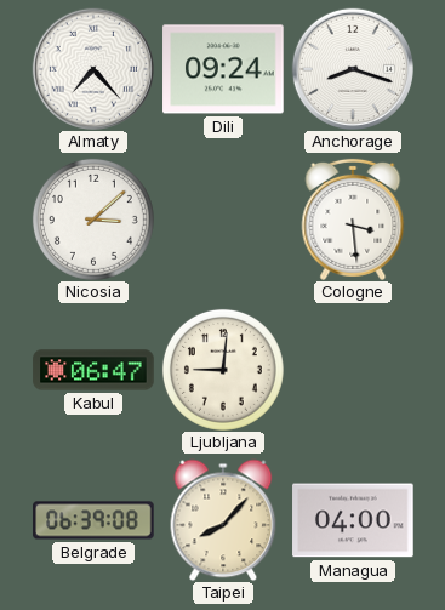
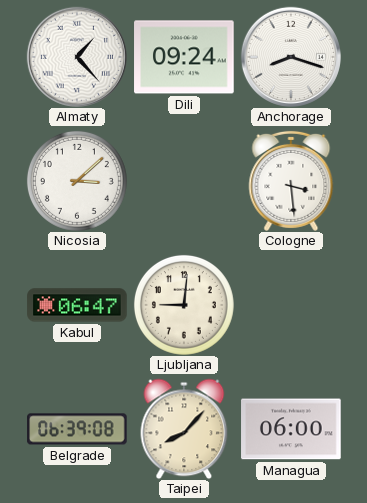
Almaty: 7:23 -> 1:23
Managua: 04:00 -> 06:00
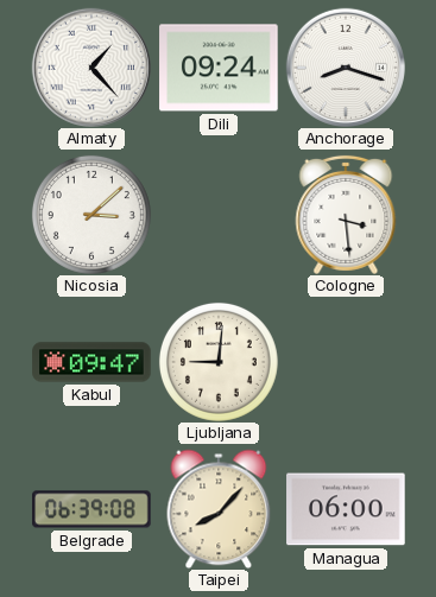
Kabul: 06:47 -> 09:47
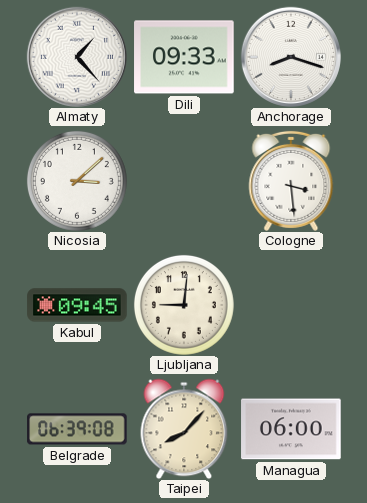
Dili: 09:24 -> 09:33
Kabul: 09:47 -> 09:45
